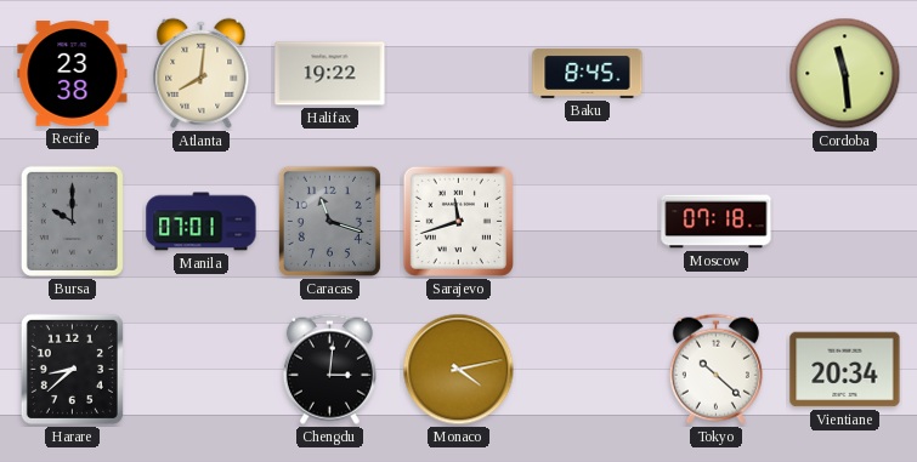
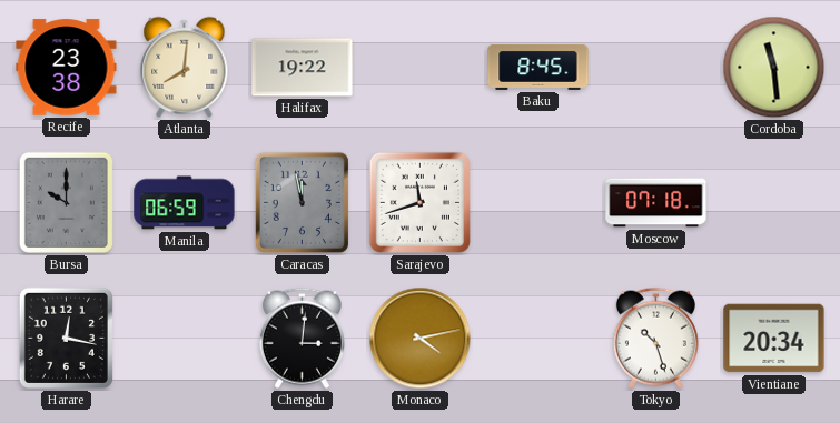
Manila: 07:01 -> 06:59
Caracas: 11:18 -> 11:58
Harare: 8:38 -> 12:17
Tokyo: 10:22 -> 10:27
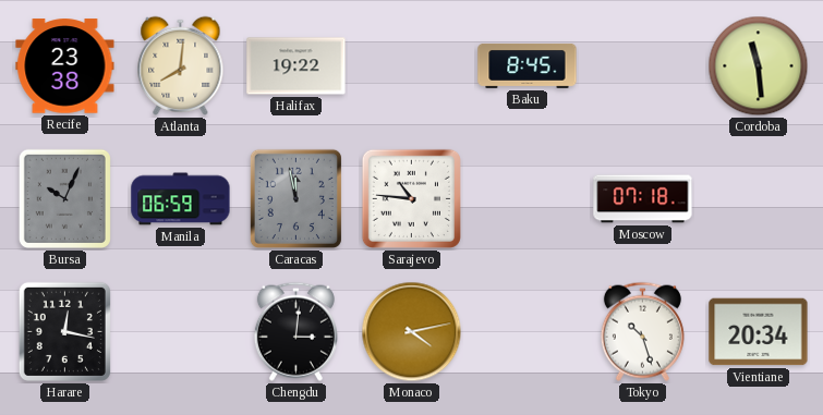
Bursa: 10:00 -> 10:04
Sarajevo: 11:42 -> 10:46
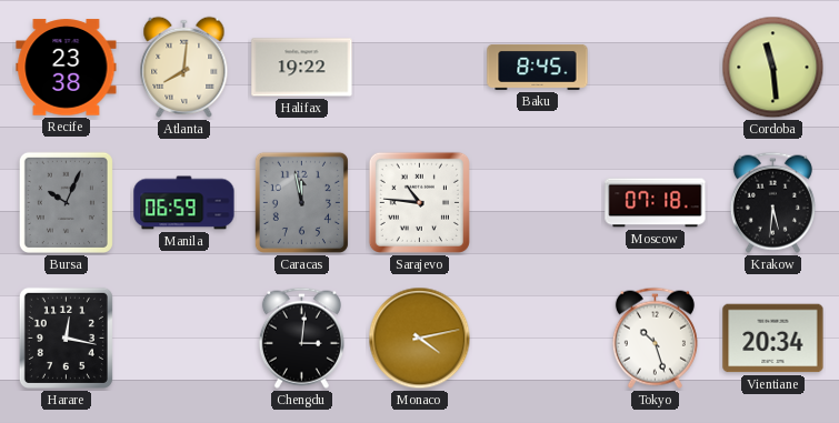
Krakow: none -> 5:31
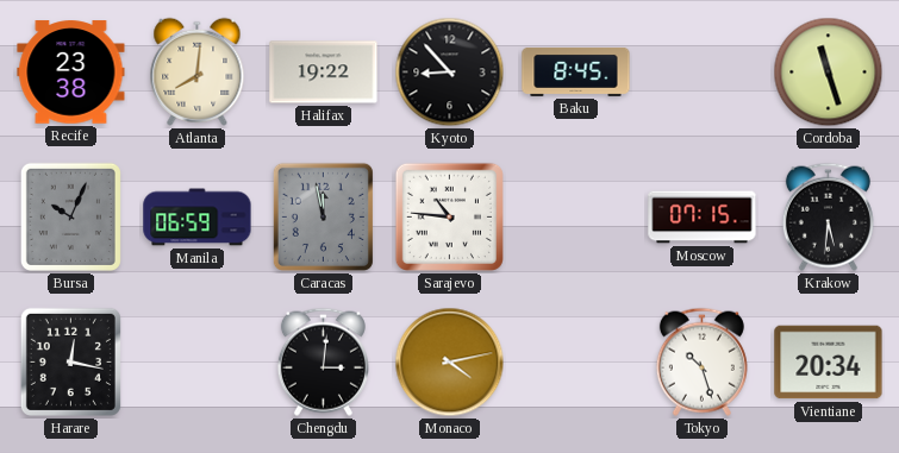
Kyoto: none -> 8:53
Cordoba: 11:29 -> 11:27
Moscow: 07:18 -> 07:15
